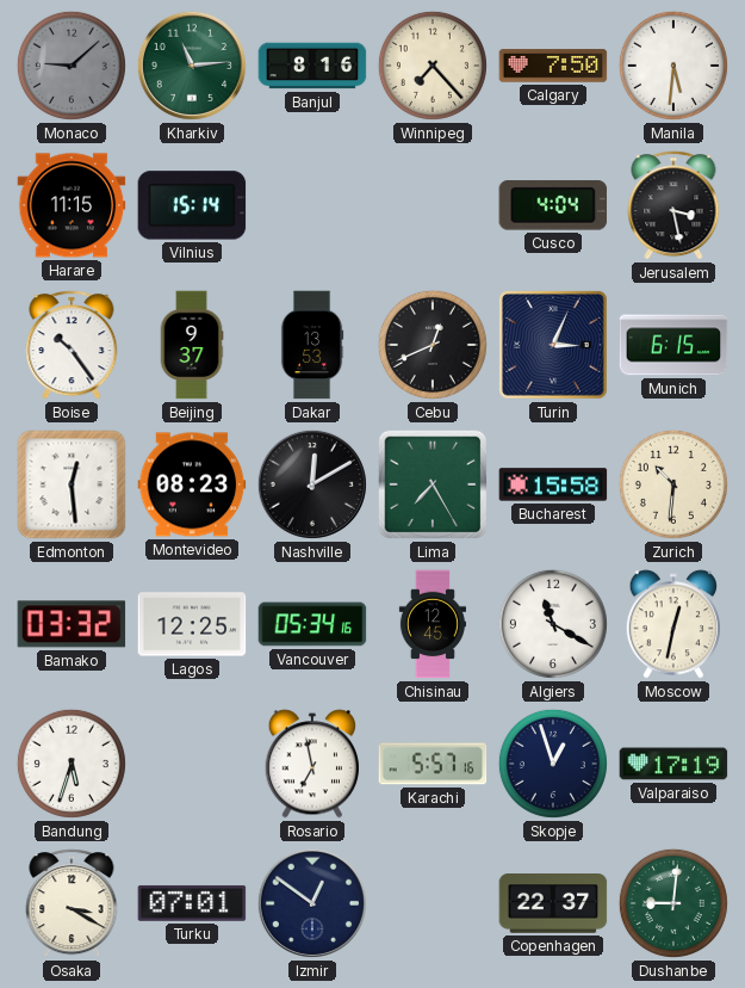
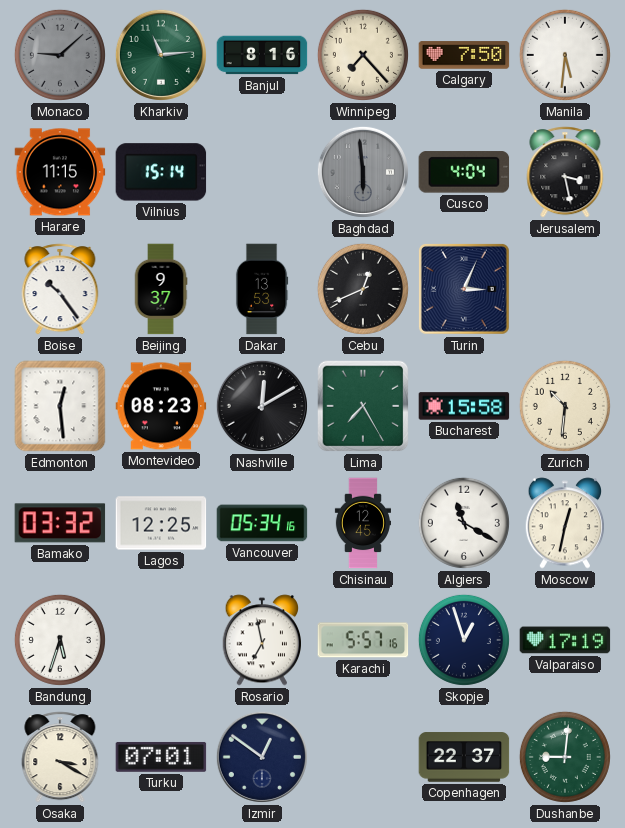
Baghdad: none -> 5:59
Munich: 6:15 -> none
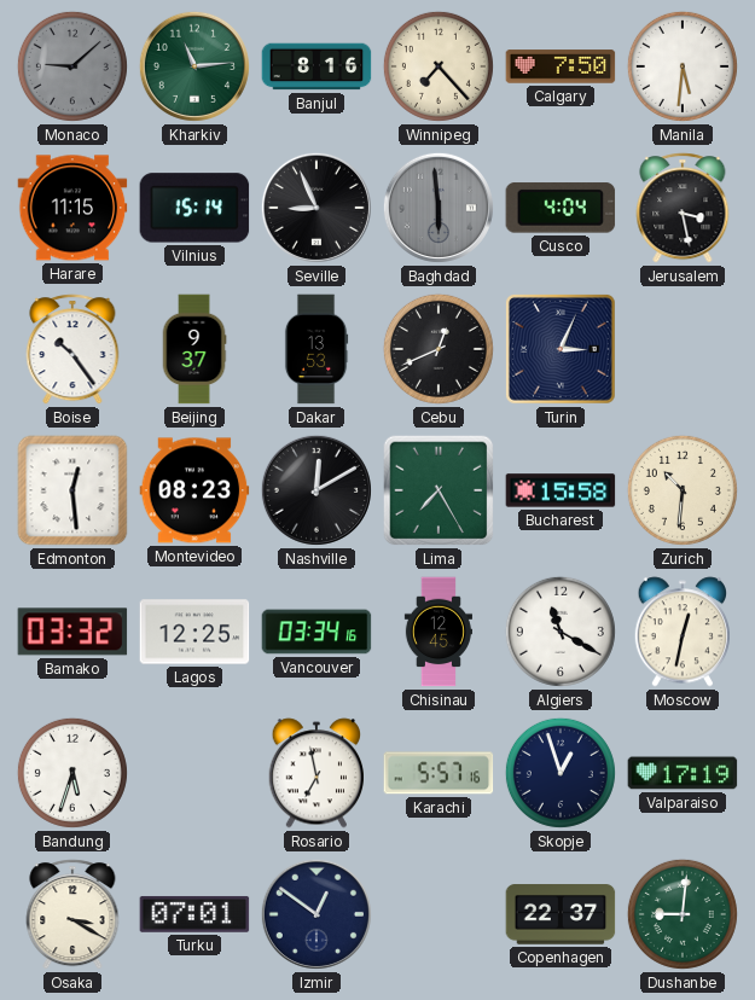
Seville: none -> 8:56
Vancouver: 05:34 -> 03:34
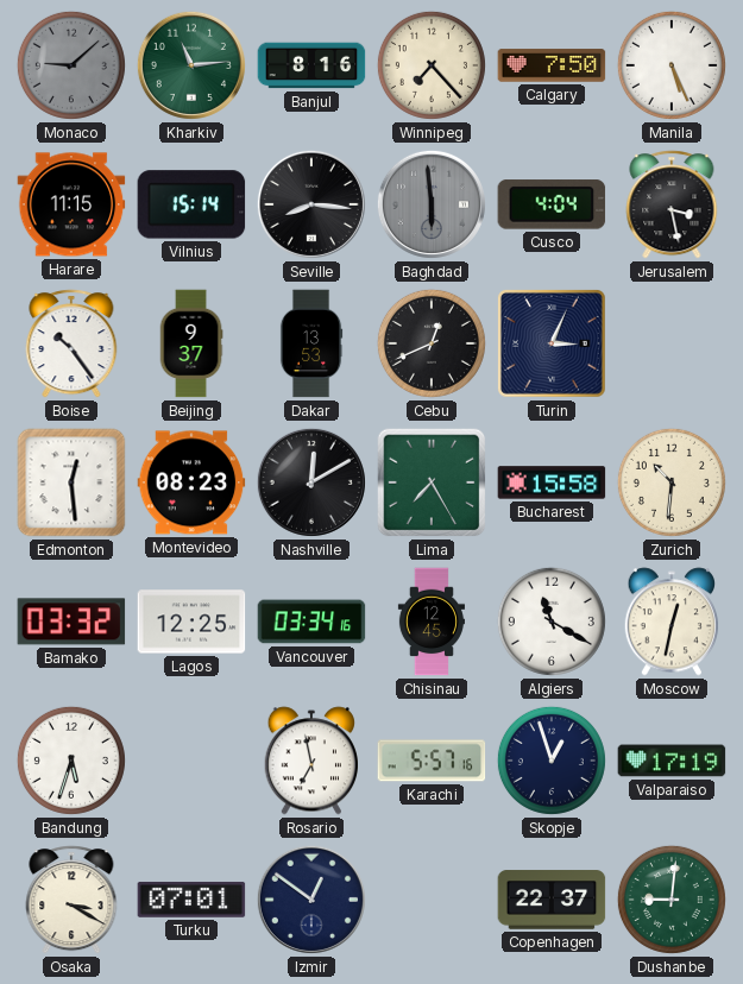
Manila: 5:31 -> 5:26
Seville: 8:56 -> 8:16
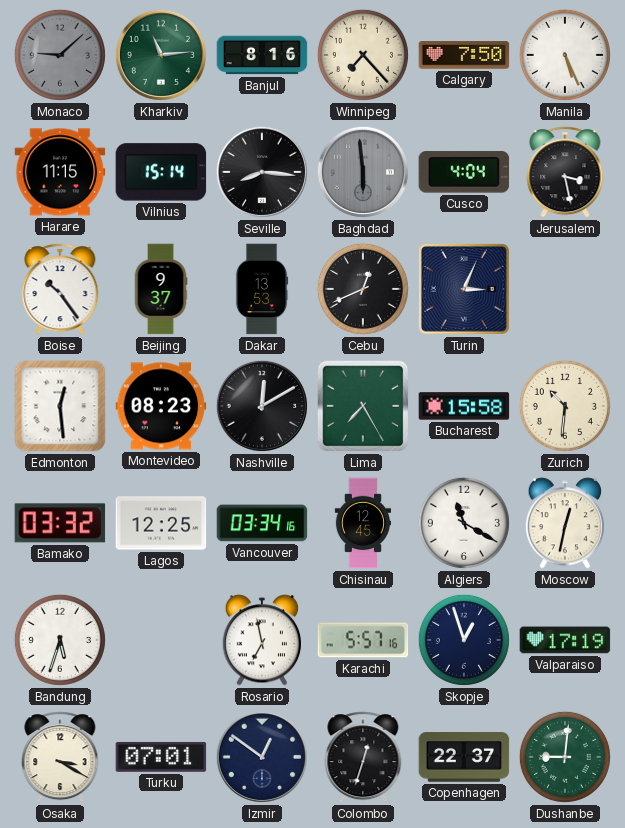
Colombo: none -> 12:33
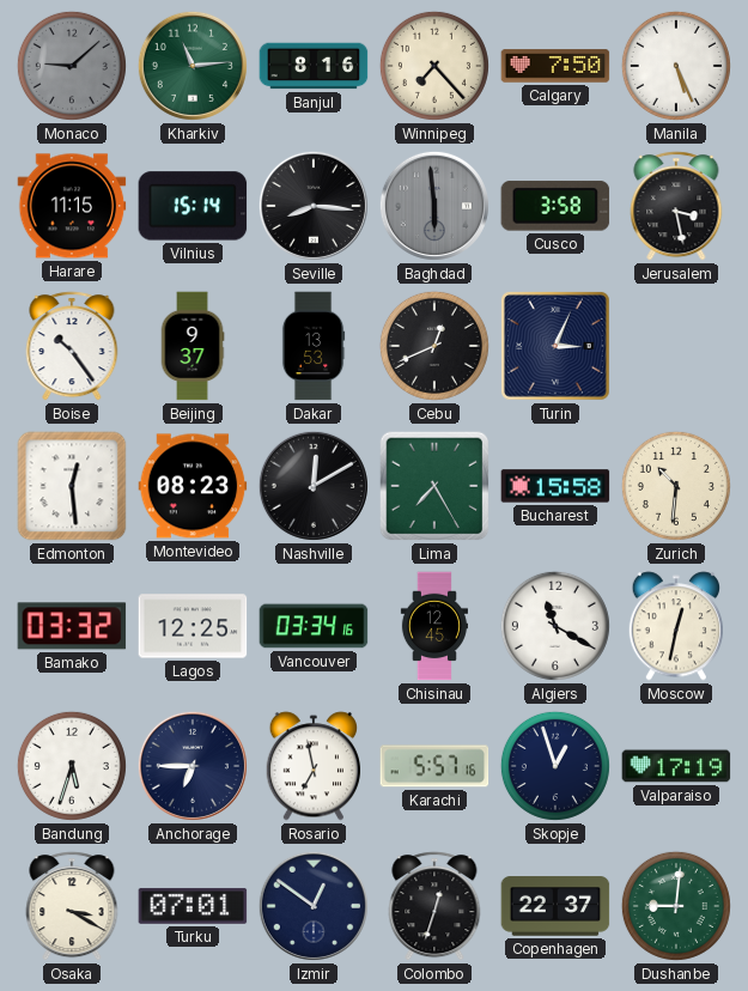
Cusco: 4:04 -> 3:58
Anchorage: none -> 6:45
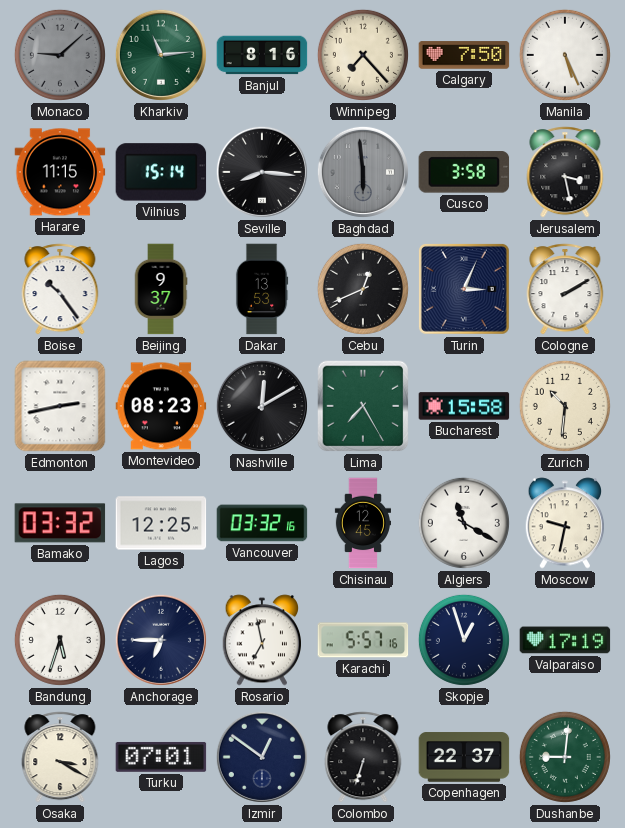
Cologne: none -> 2:10
Edmonton: 12:29 -> 2:43
Vancouver: 03:34 -> 03:32
Moscow: 12:32 -> 9:32
Colombo: 12:33 -> 6:33
